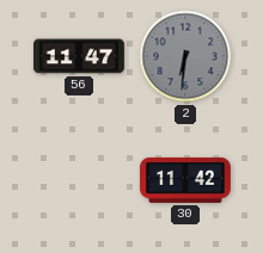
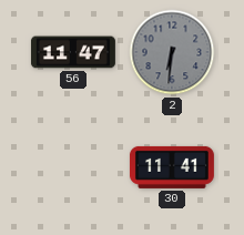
30: 11:42 -> 11:41
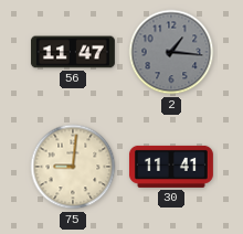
2: 6:31 -> 1:16
75: none -> 9:01
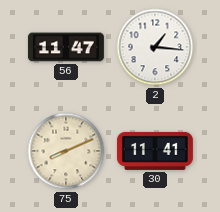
2 dial: grey -> white
75: 9:01 -> 8:11
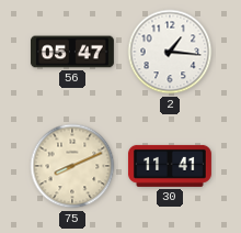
56: 11:47 -> 05:47
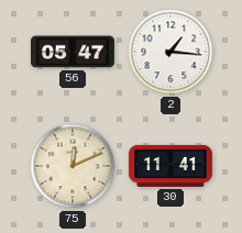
75: 8:11 -> 12:11
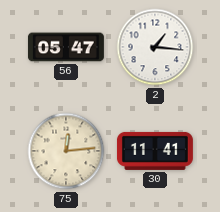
75: 12:11 -> 12:14
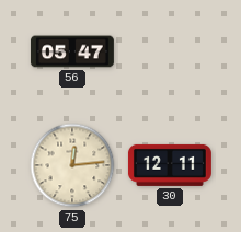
2: 1:16 -> none
30: 11:41 -> 12:11
